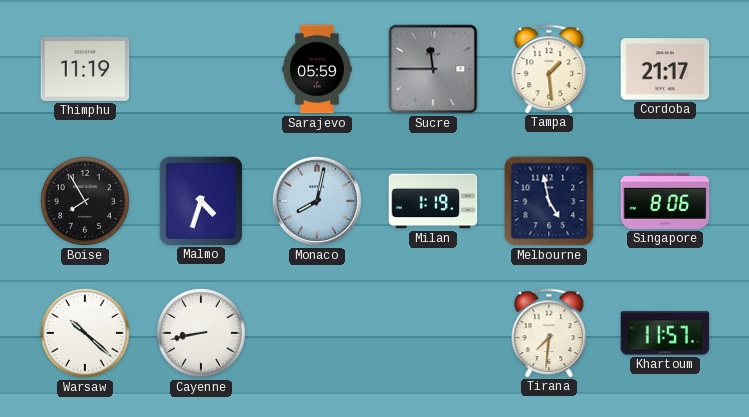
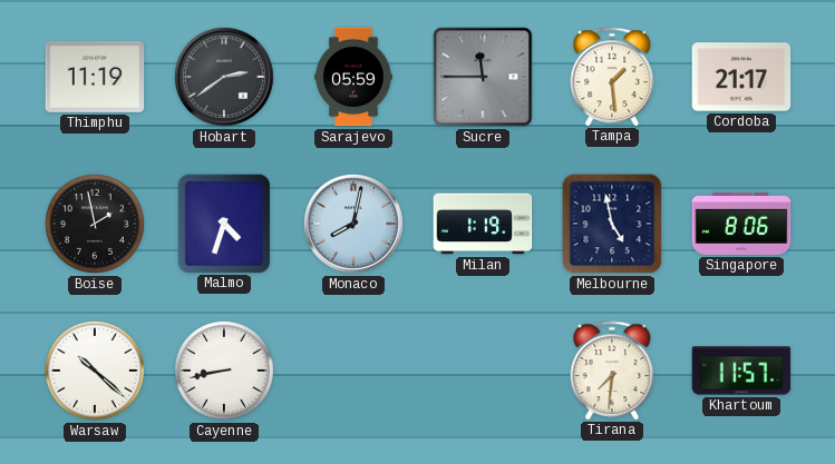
Hobart: none -> 2:39
Boise: 7:55 -> 1:58
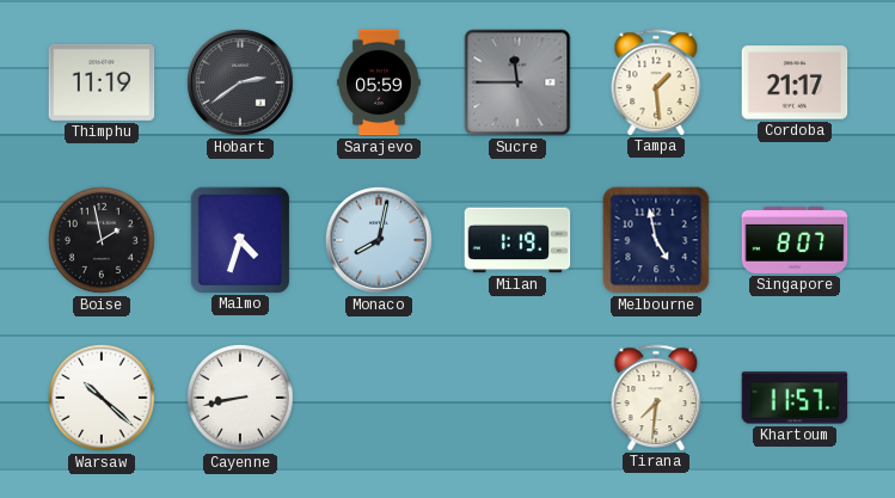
Singapore: 8:06 -> 8:07
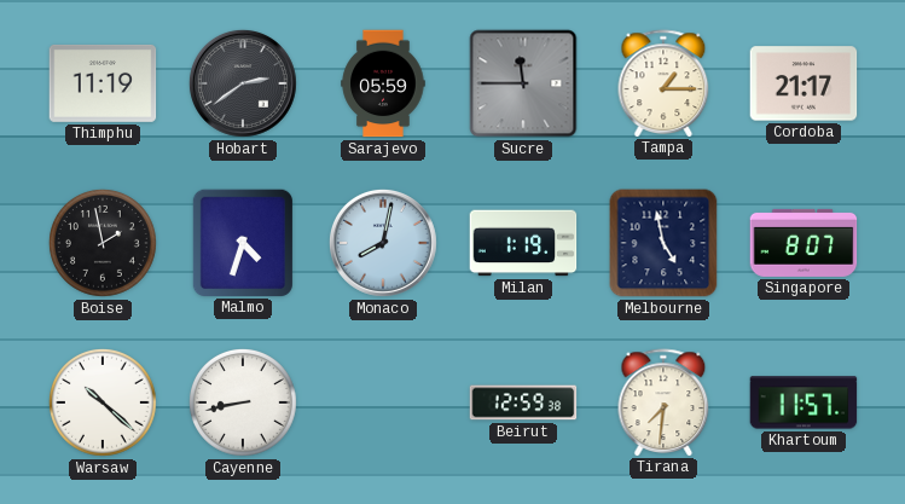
Tampa: 1:29 -> 1:15
Beirut: none -> 12:59
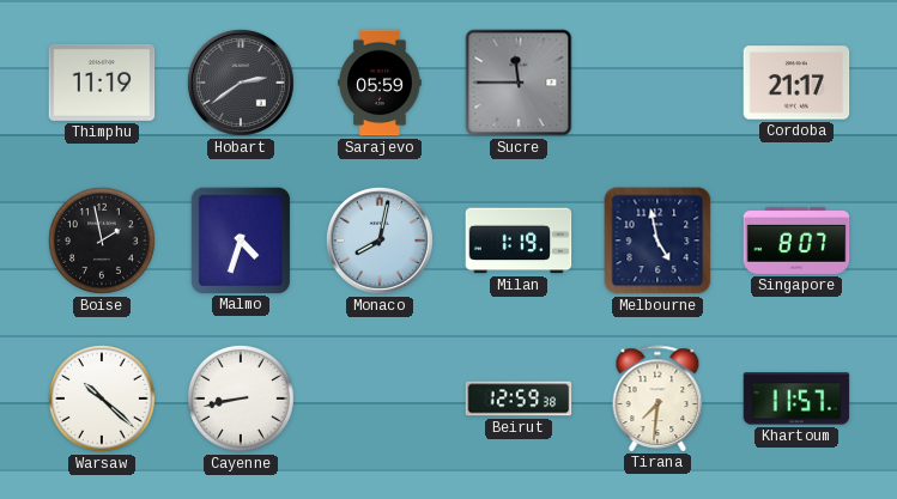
Tampa: 1:15 -> none
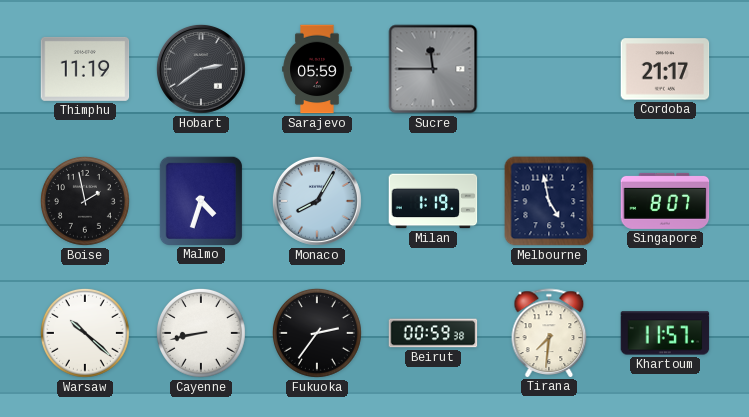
Monaco: 8:02 -> 8:05
Fukuoka: none -> 2:36
Beirut: 12:59 -> 00:59
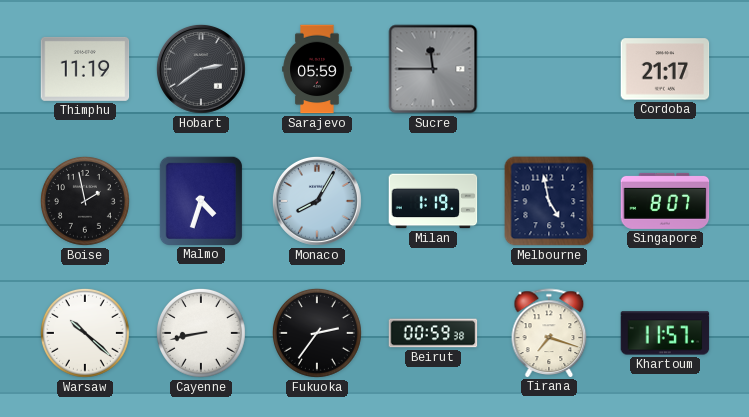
Tirana: 7:31 -> 7:18
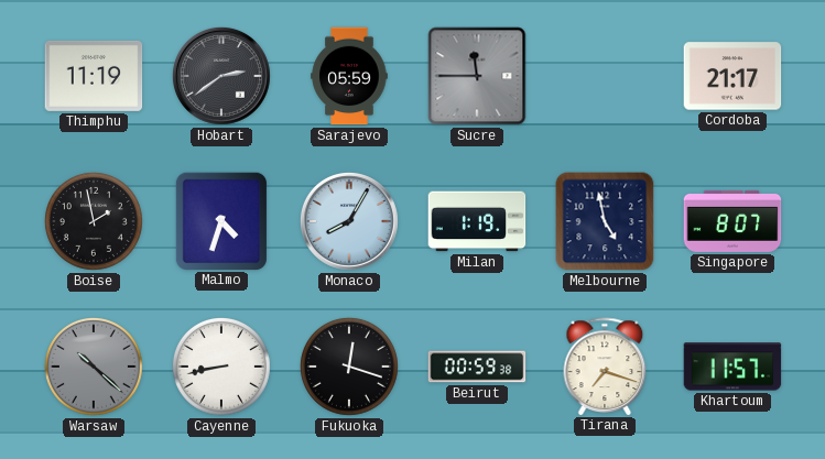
Warsaw dial: white -> grey
Fukuoka: 2:36 -> 12:18
